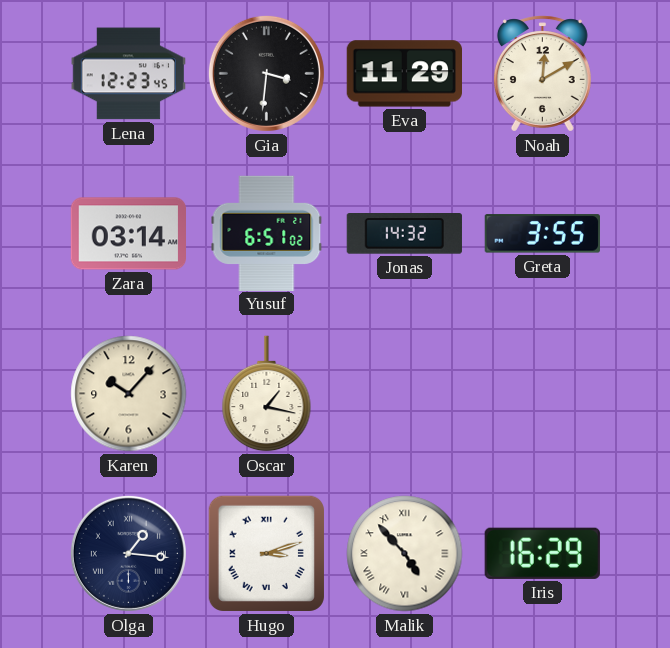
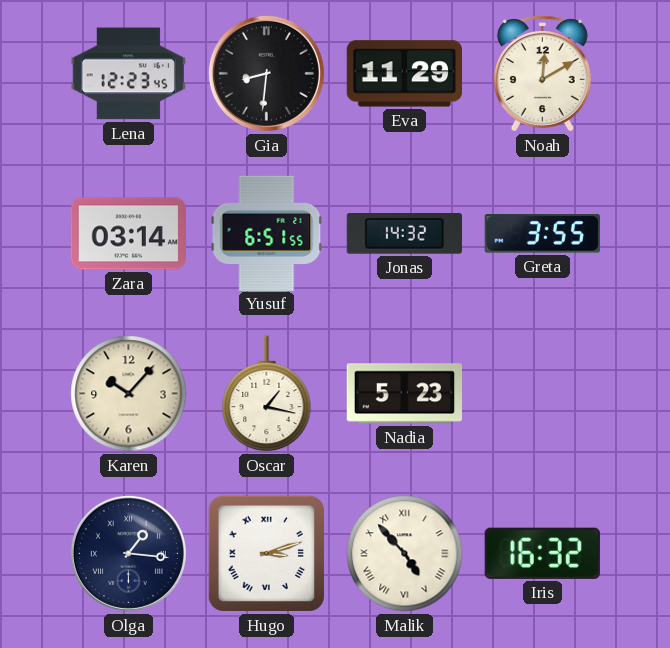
Gia: 3:31 -> 8:31
Yusuf: 6:51:02 -> 6:51:55
Nadia: none -> 5:23
Iris: 16:29 -> 16:32
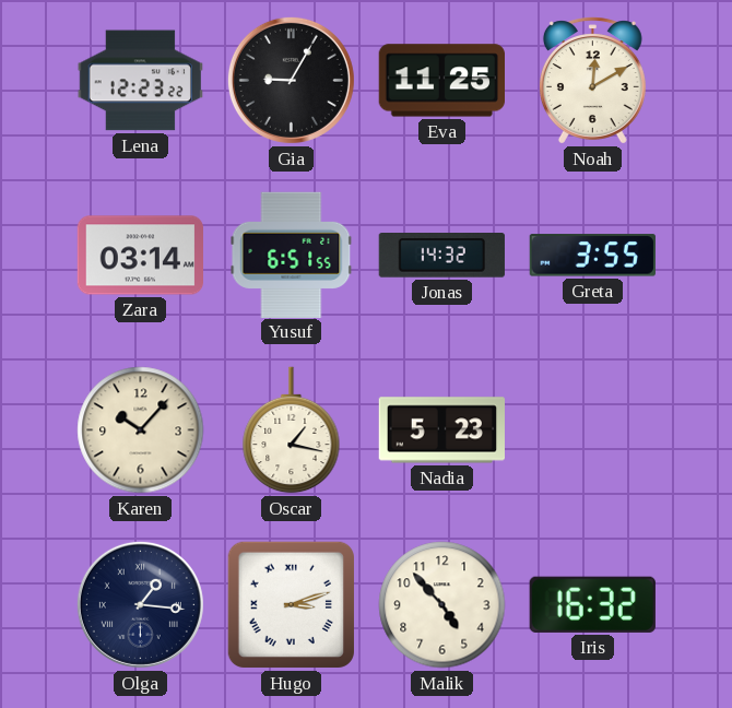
Lena: 12:23:45 -> 12:23:22
Gia: 8:31 -> 9:05
Eva: 11:29 -> 11:25
Malik numerals: Roman -> Arabic
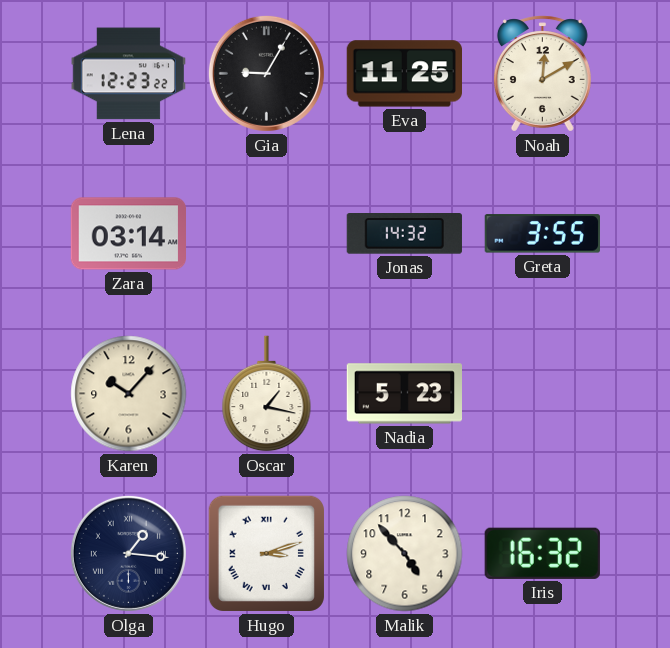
Yusuf: 6:51 -> none
